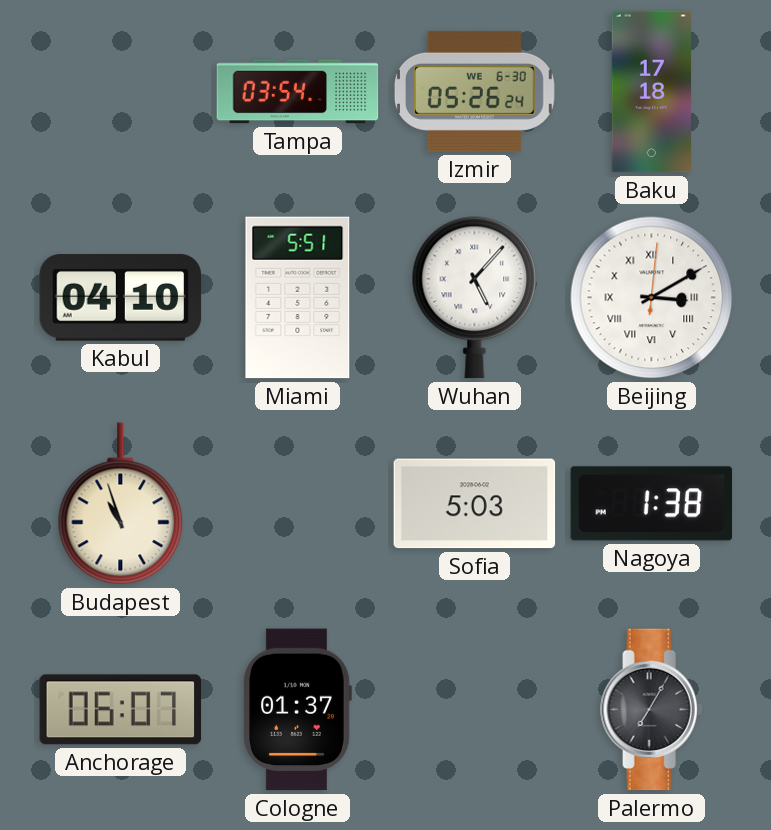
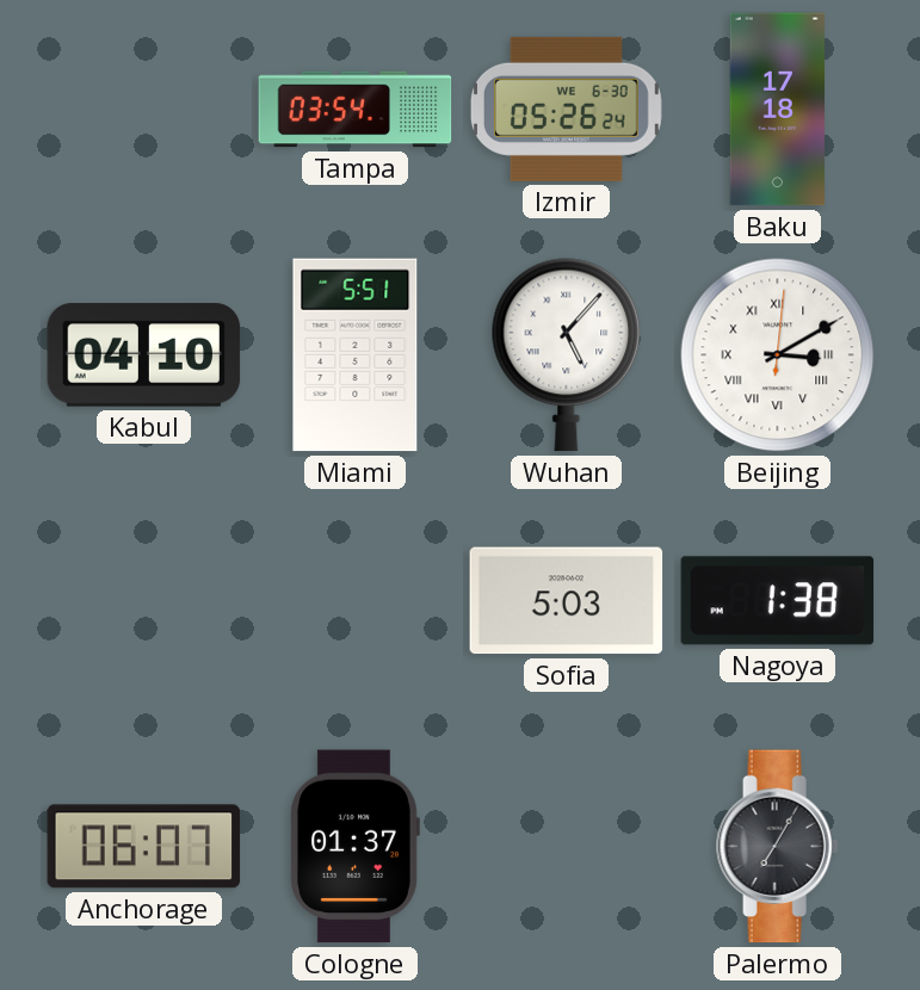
Budapest: 10:57 -> none
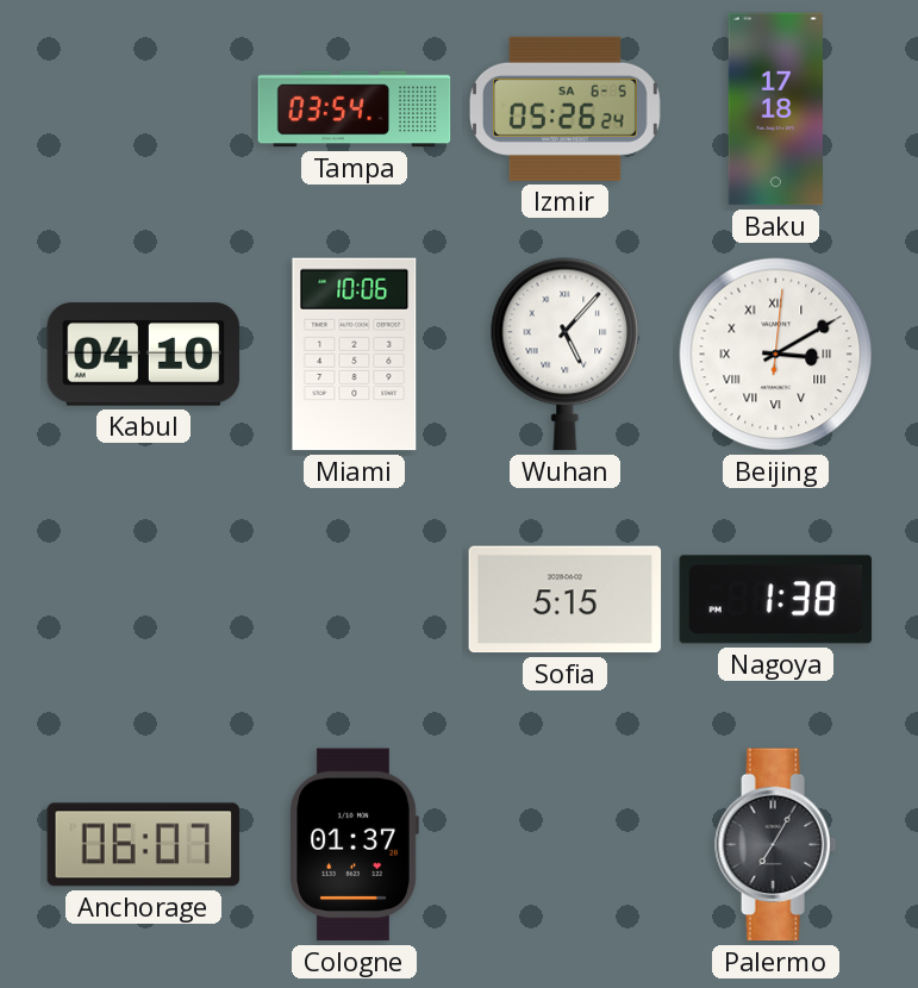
Izmir date: WE 6-30 -> SA 6-5
Miami: 5:51 -> 10:06
Sofia: 5:03 -> 5:15
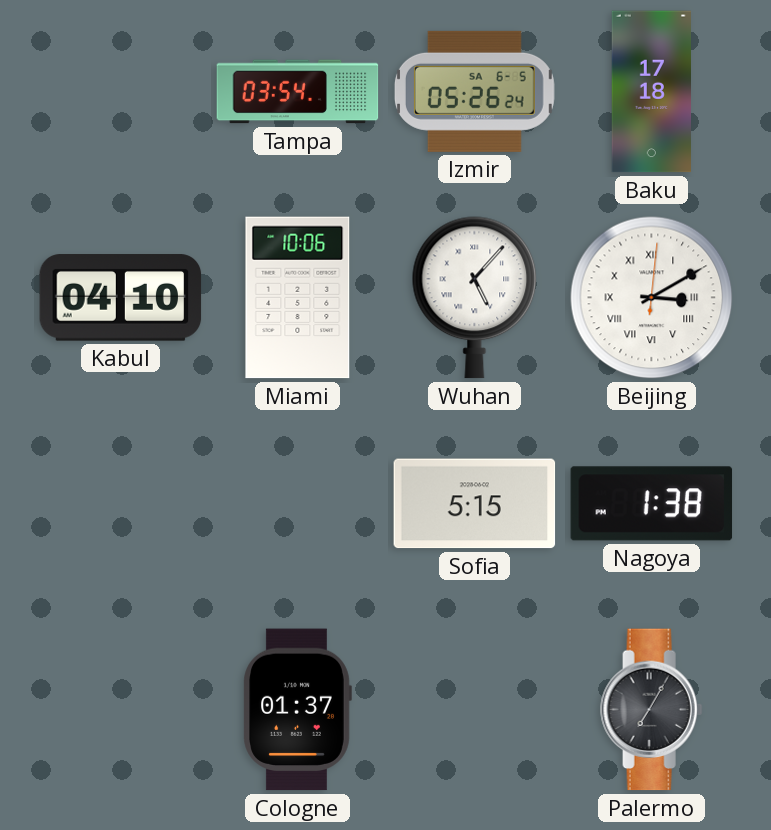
Anchorage: 06:07 -> none
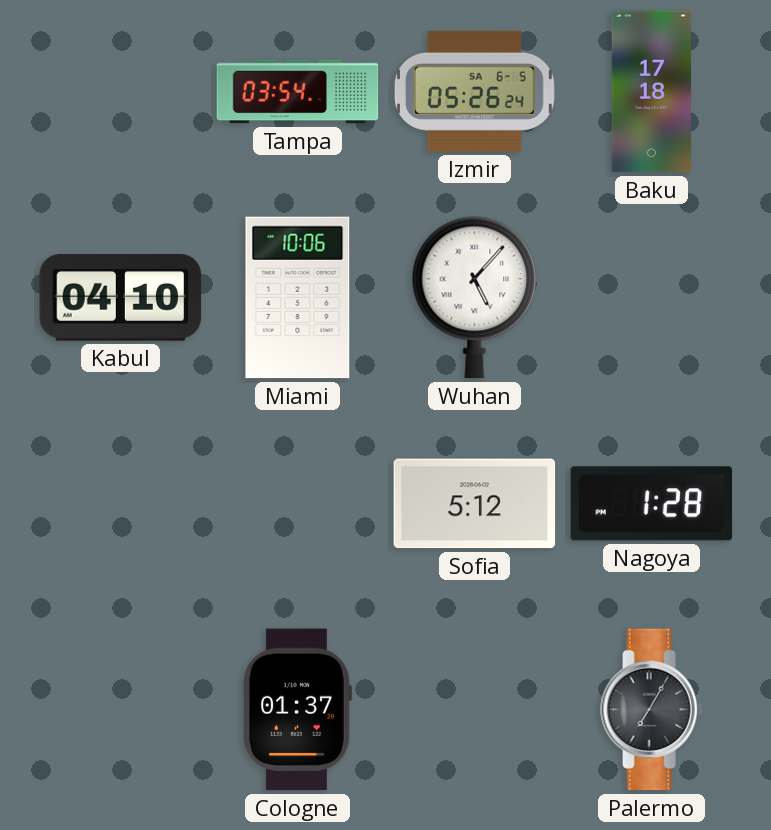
Beijing: 3:10 -> none
Sofia: 5:15 -> 5:12
Nagoya: 1:38 -> 1:28
